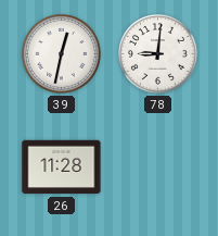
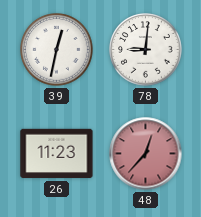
26: 11:28 -> 11:23
48: none -> 12:37
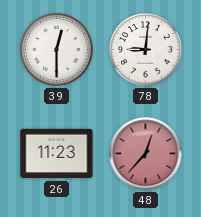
39: 12:32 -> 12:30
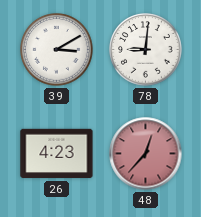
39: 12:30 -> 3:10
26: 11:23 -> 4:23
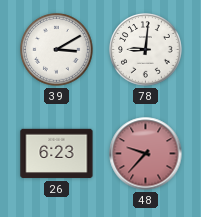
26: 4:23 -> 6:23
48: 12:37 -> 9:37
